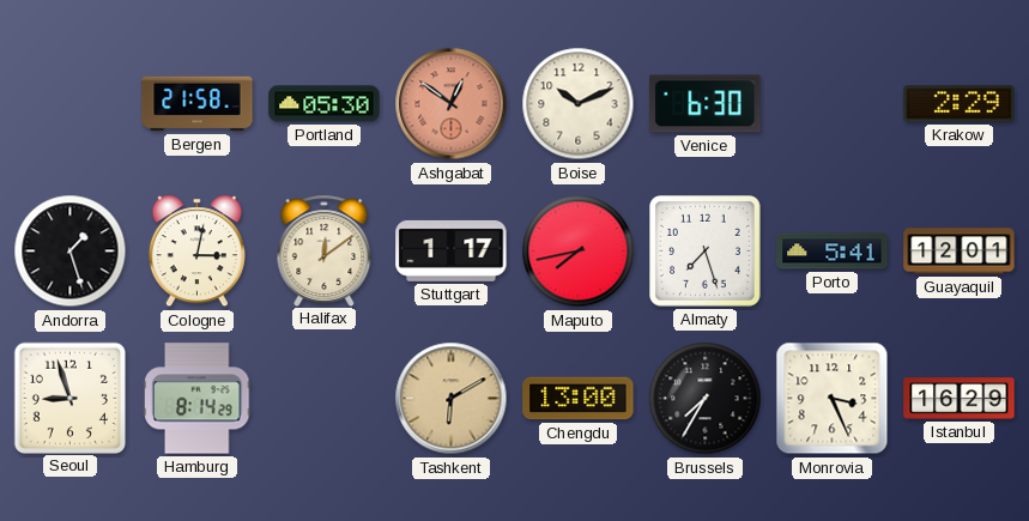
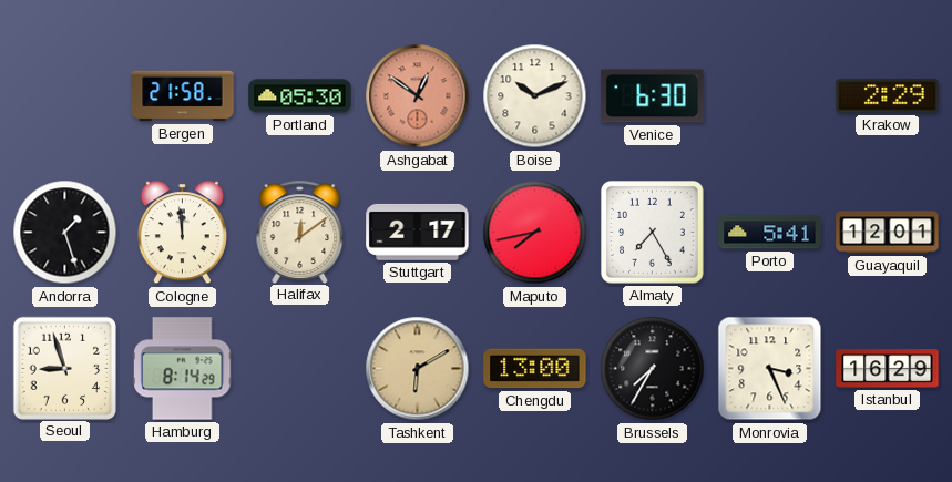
Cologne: 3:02 -> 11:59
Stuttgart: 1:17 -> 2:17
Almaty: 7:27 -> 7:25
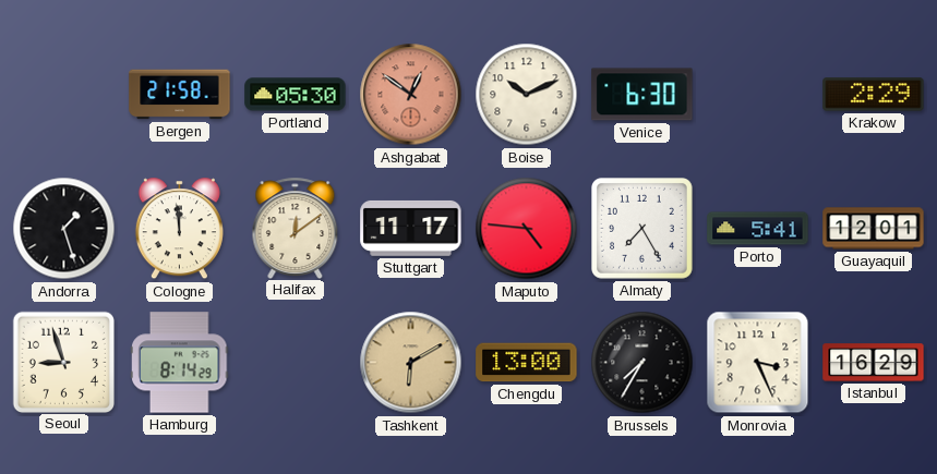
Stuttgart: 2:17 -> 11:17
Maputo: 7:43 -> 4:46
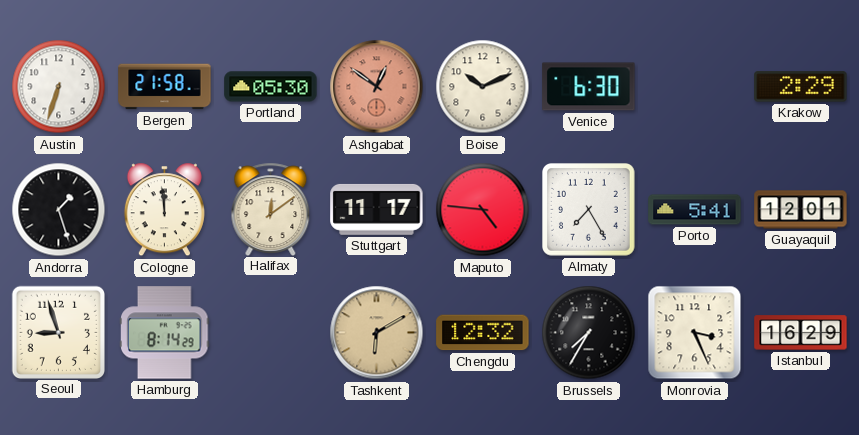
Austin: none -> 6:33
Chengdu: 13:00 -> 12:32
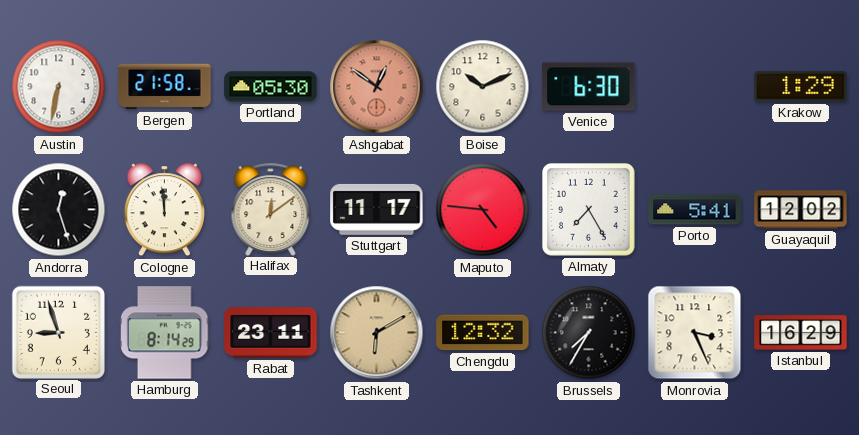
Austin: 6:33 -> 6:32
Krakow: 2:29 -> 1:29
Andorra: 1:27 -> 12:27
Guayaquil: 12:01 -> 12:02
Rabat: none -> 23:11
